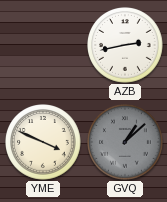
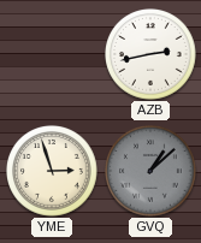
YME: 3:49 -> 2:57
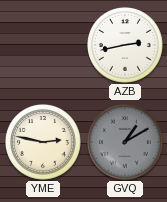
YME: 2:57 -> 2:47
GVQ: 1:08 -> 1:10
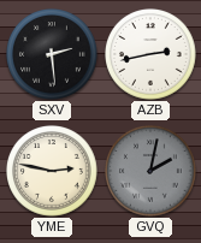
SXV: none -> 2:29
GVQ: 1:10 -> 2:02
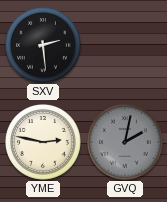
AZB: 2:43 -> none
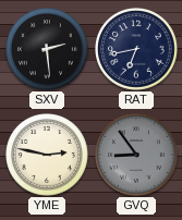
RAT: none -> 6:43
GVQ: 2:02 -> 8:54
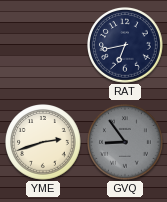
SXV: 2:29 -> none
YME: 2:47 -> 2:42
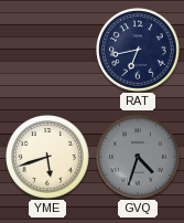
YME: 2:42 -> 5:42
GVQ: 8:54 -> 4:33
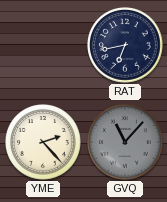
YME: 5:42 -> 2:23
GVQ: 4:33 -> 11:07
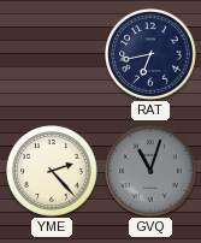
GVQ: 11:07 -> 11:03
